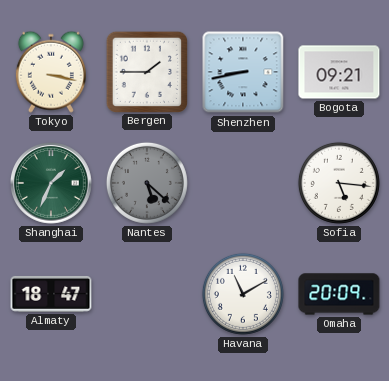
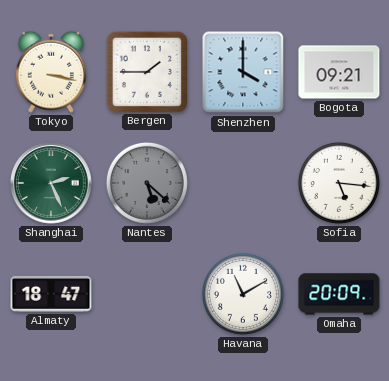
Shenzhen: 8:43 -> 4:00
Shanghai: 1:34 -> 2:26
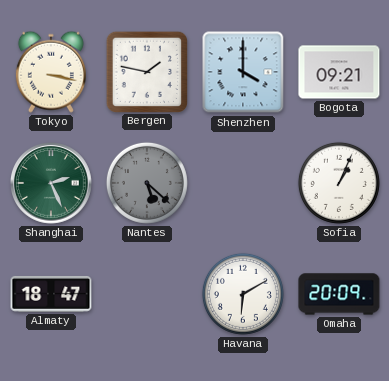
Bergen: 1:45 -> 1:47
Sofia: 5:16 -> 1:04
Havana: 11:10 -> 6:10
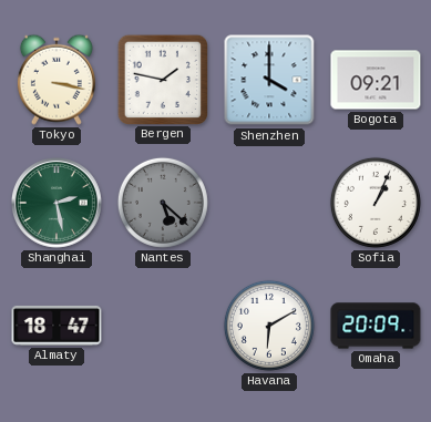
Shanghai: 2:26 -> 2:28
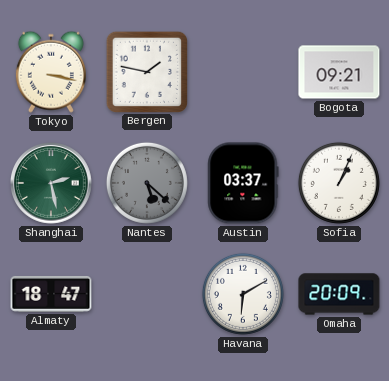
Shenzhen: 4:00 -> none
Austin: none -> 03:37
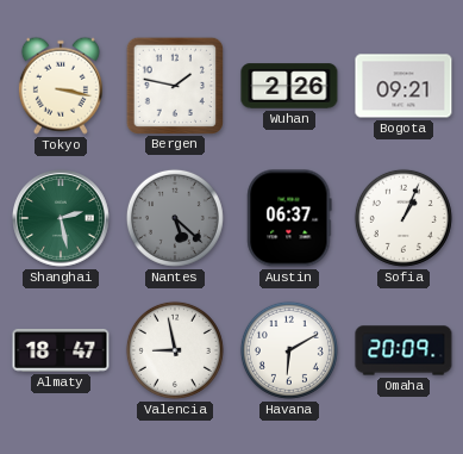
Wuhan: none -> 2:26
Austin: 03:37 -> 06:37
Valencia: none -> 8:58
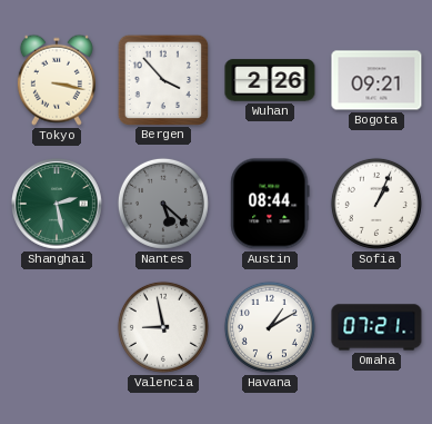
Bergen: 1:47 -> 3:53
Austin: 06:37 -> 08:44
Almaty: 18:47 -> none
Havana: 6:10 -> 1:10
Omaha: 20:09 -> 07:21
